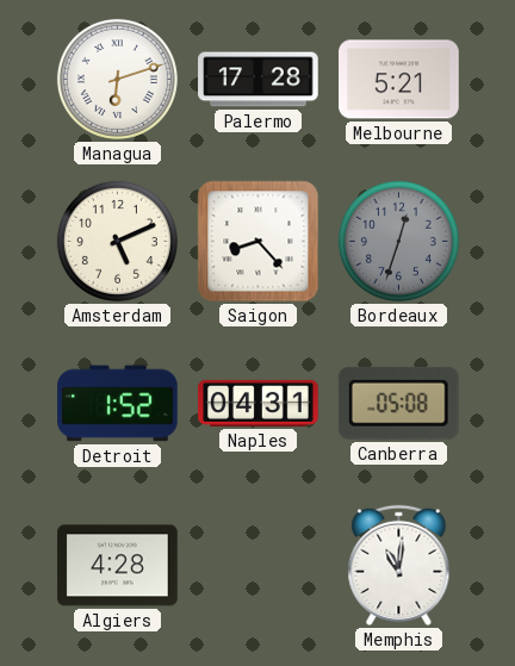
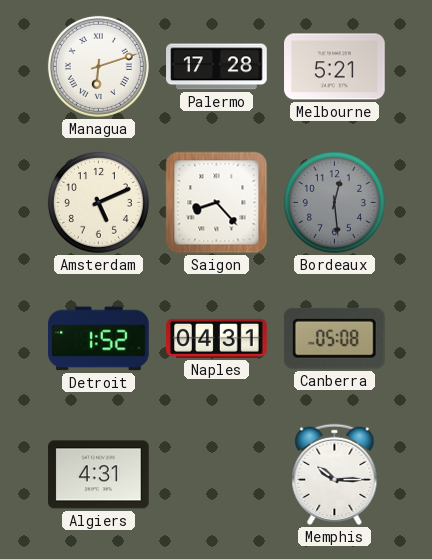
Bordeaux: 12:33 -> 12:29
Algiers: 4:28 -> 4:31
Memphis: 11:01 -> 10:15
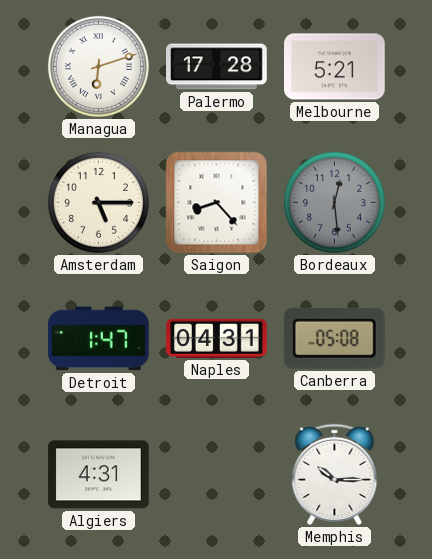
Amsterdam: 5:11 -> 5:15
Detroit: 1:52 -> 1:47
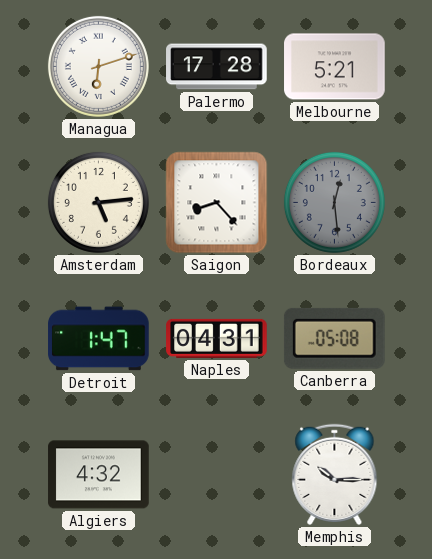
Amsterdam: 5:15 -> 5:14
Algiers: 4:31 -> 4:32
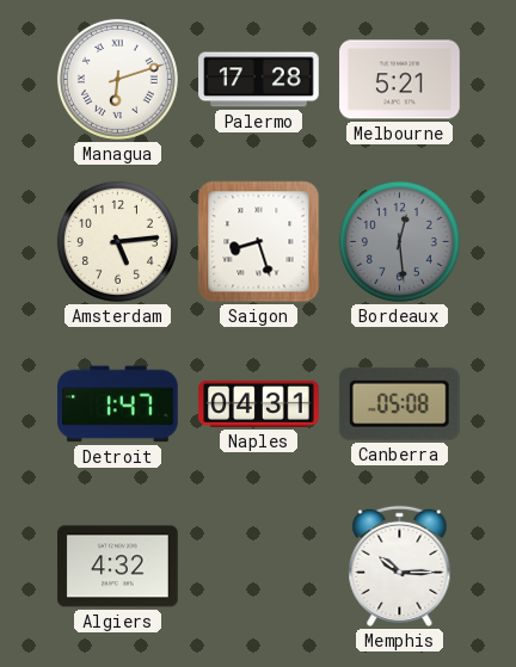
Saigon: 8:23 -> 8:27
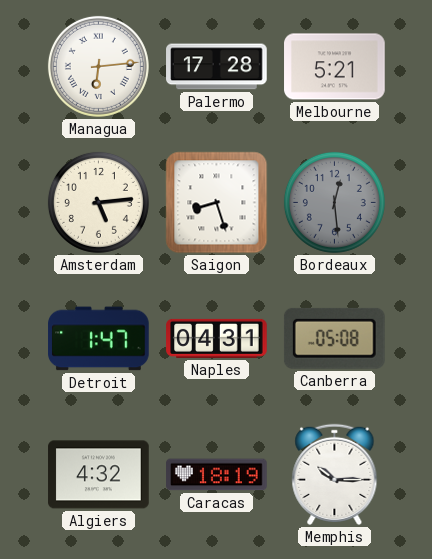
Managua: 6:12 -> 6:14
Caracas: none -> 18:19
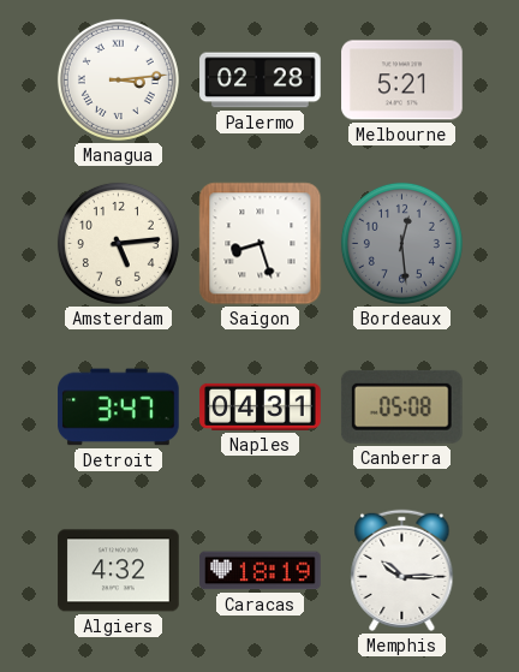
Managua: 6:14 -> 3:14
Palermo: 17:28 -> 02:28
Detroit: 1:47 -> 3:47
